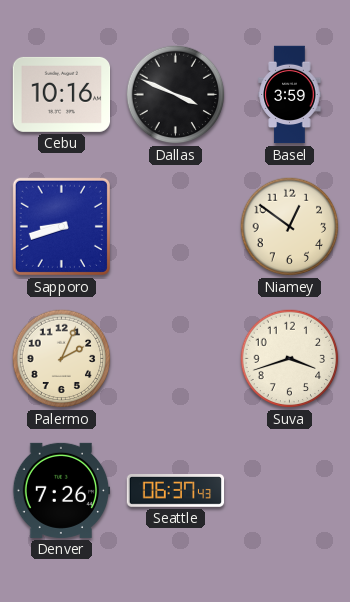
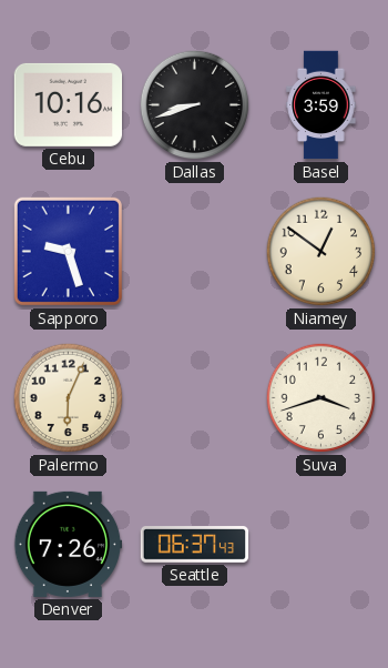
Dallas: 3:49 -> 8:42
Sapporo: 8:42 -> 9:27
Palermo: 2:04 -> 6:04
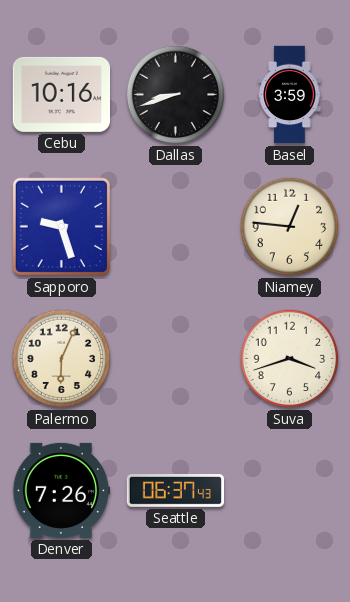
Niamey: 12:51 -> 12:46
